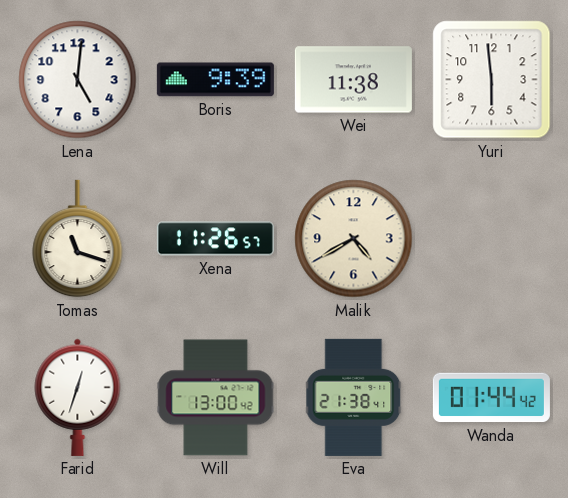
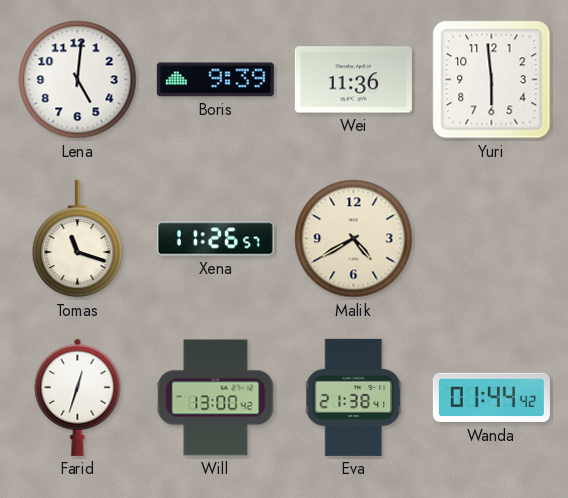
Wei: 11:38 -> 11:36
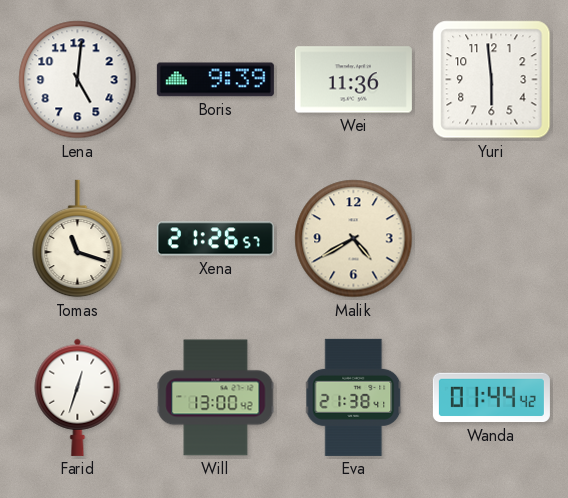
Xena: 11:26 -> 21:26
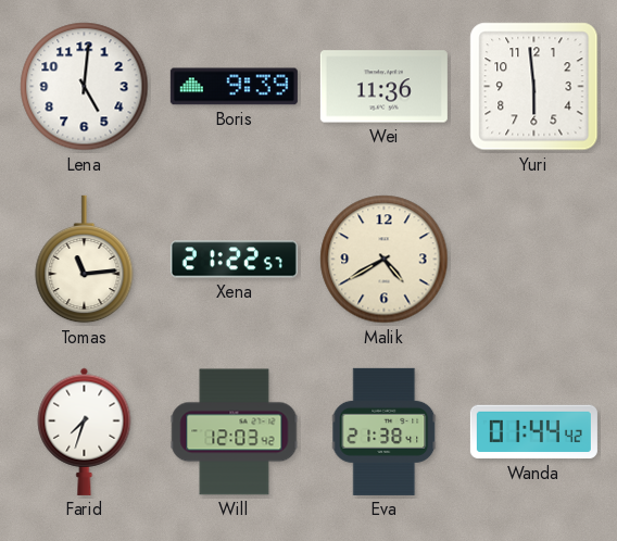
Tomas: 11:18 -> 11:14
Xena: 21:26 -> 21:22
Farid: 12:33 -> 7:33
Will: 13:00 -> 12:03
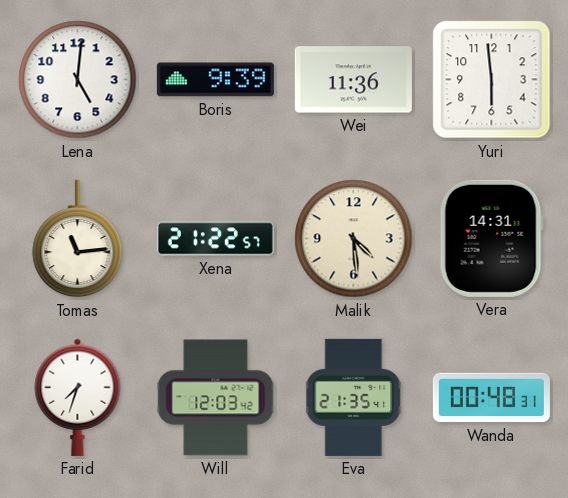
Malik: 4:40 -> 4:29
Vera: none -> 14:31
Eva: 21:38 -> 21:35
Wanda: 01:44 -> 00:48
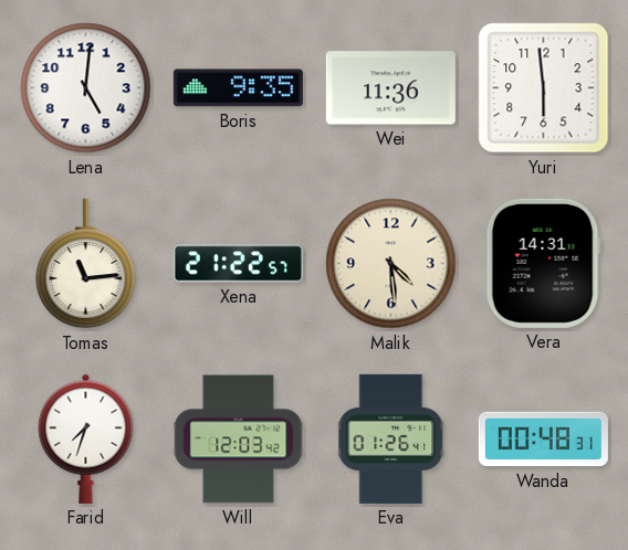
Boris: 9:39 -> 9:35
Eva: 21:35 -> 01:26
